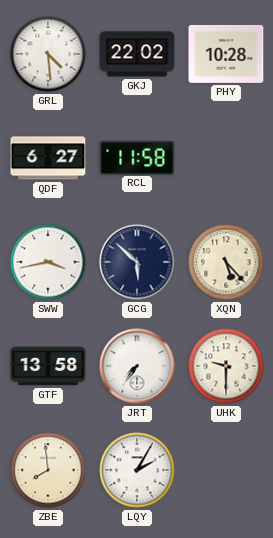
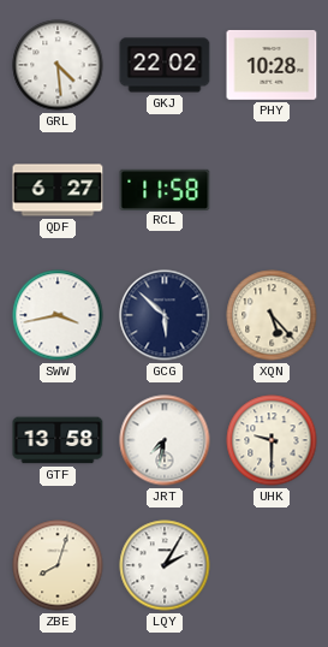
JRT: 7:36 -> 7:32
ZBE: 7:59 -> 8:03
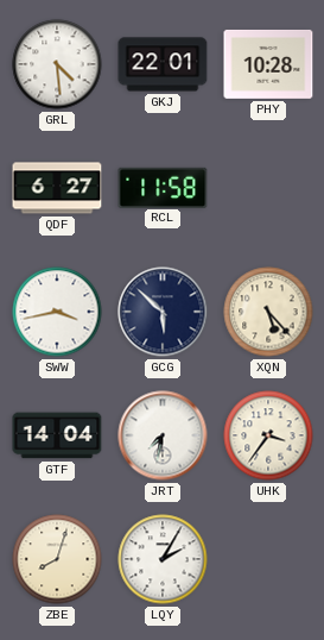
GKJ: 22:02 -> 22:01
GTF: 13:58 -> 14:04
UHK: 9:30 -> 3:36
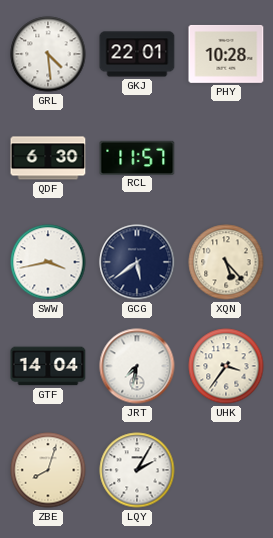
QDF: 6:27 -> 6:30
RCL: 11:58 -> 11:57
GCG: 5:52 -> 5:39
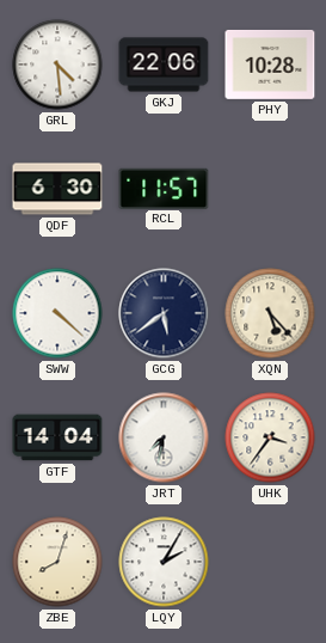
GKJ: 22:01 -> 22:06
SWW: 3:43 -> 4:22
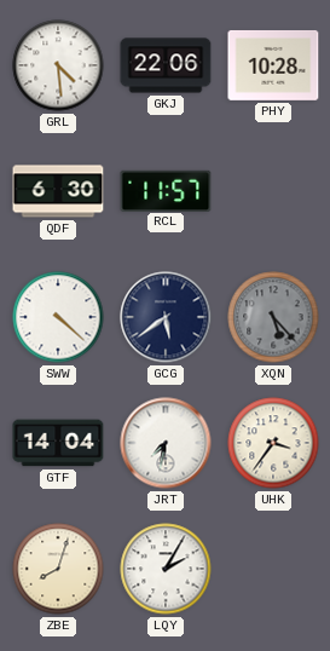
XQN dial: cream -> grey
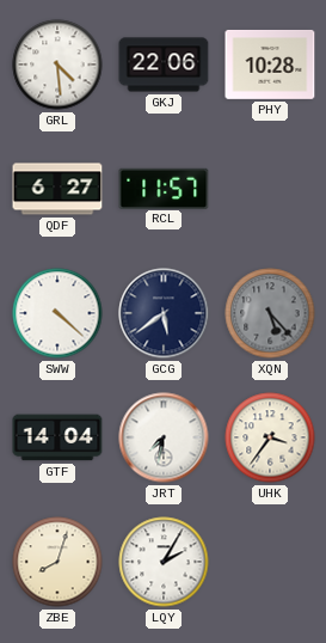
QDF: 6:30 -> 6:27
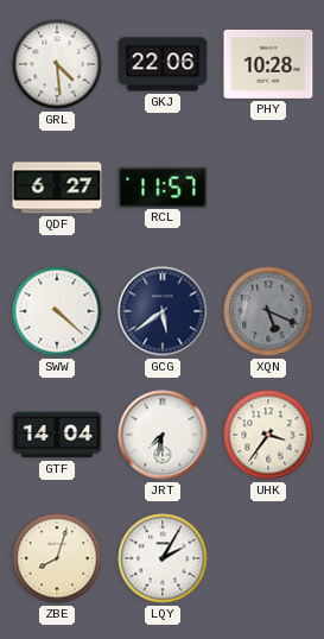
XQN: 5:23 -> 5:19
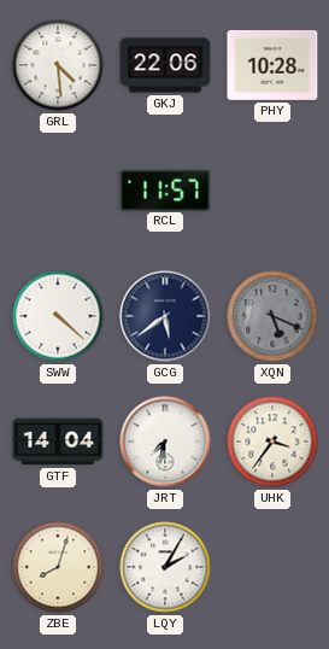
QDF: 6:27 -> none
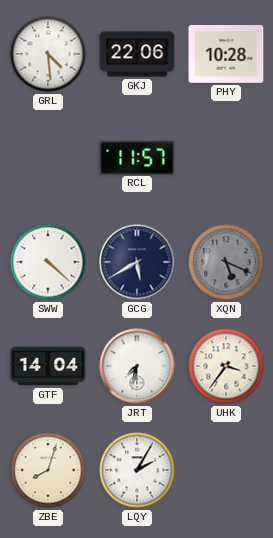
GCG: 5:39 -> 5:40
